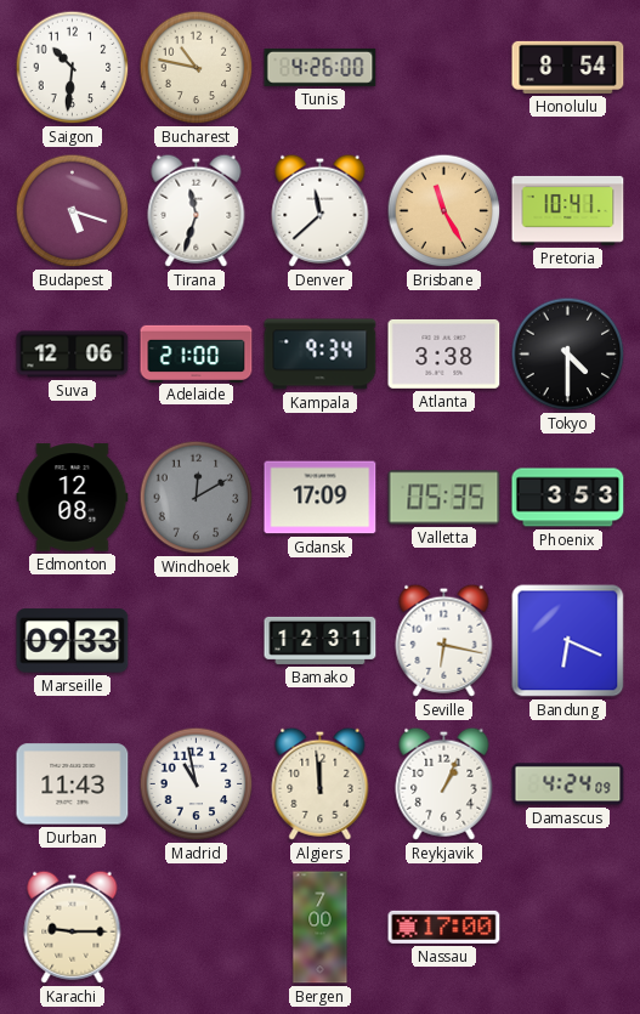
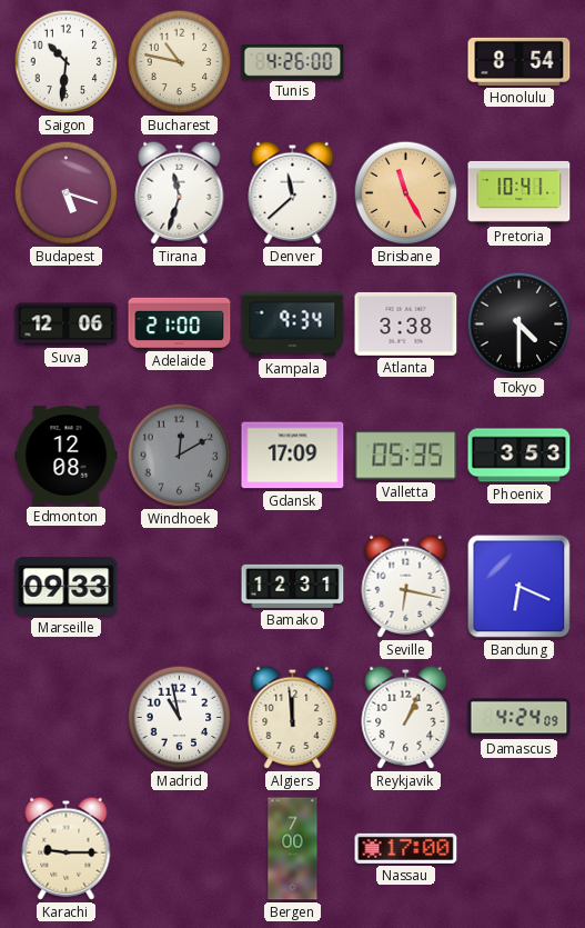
Durban: 11:43 -> none
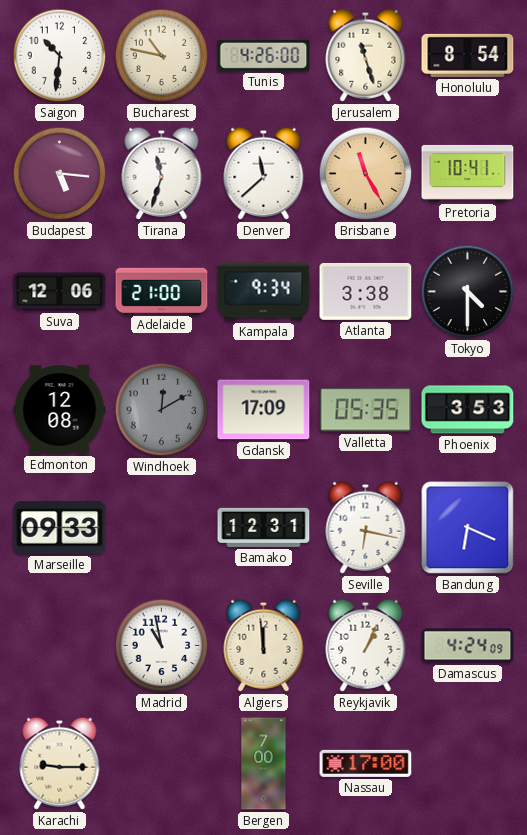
Jerusalem: none -> 11:27
Budapest: 5:18 -> 5:16
